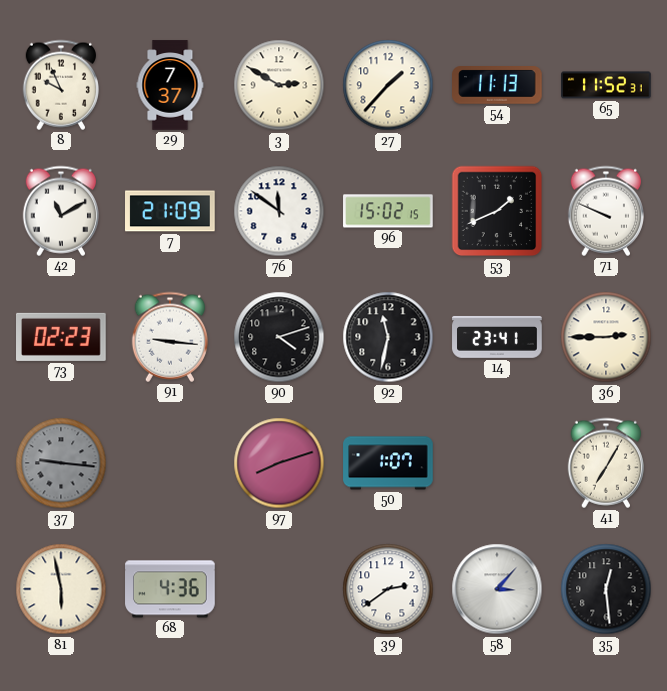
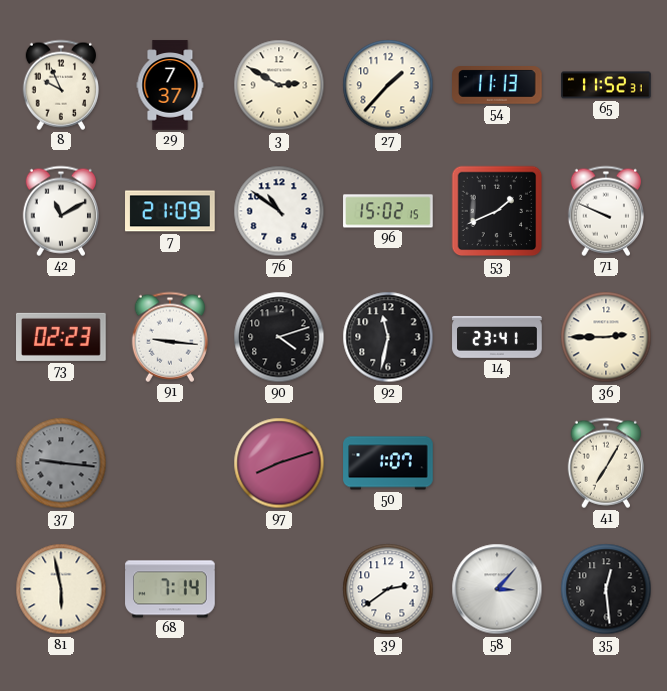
76: 11:51 -> 10:51
68: 4:36 -> 7:14
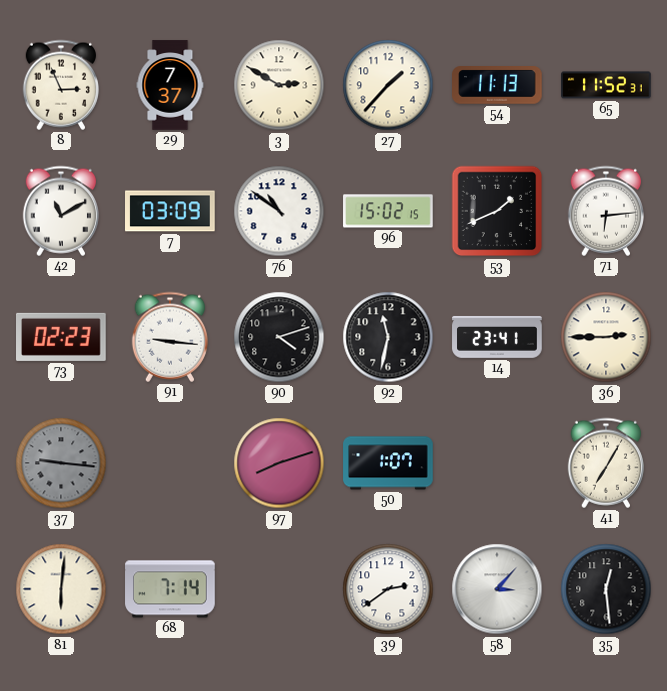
8: 9:56 -> 2:56
7: 21:09 -> 03:09
71: 9:49 -> 6:14
81: 5:58 -> 6:01
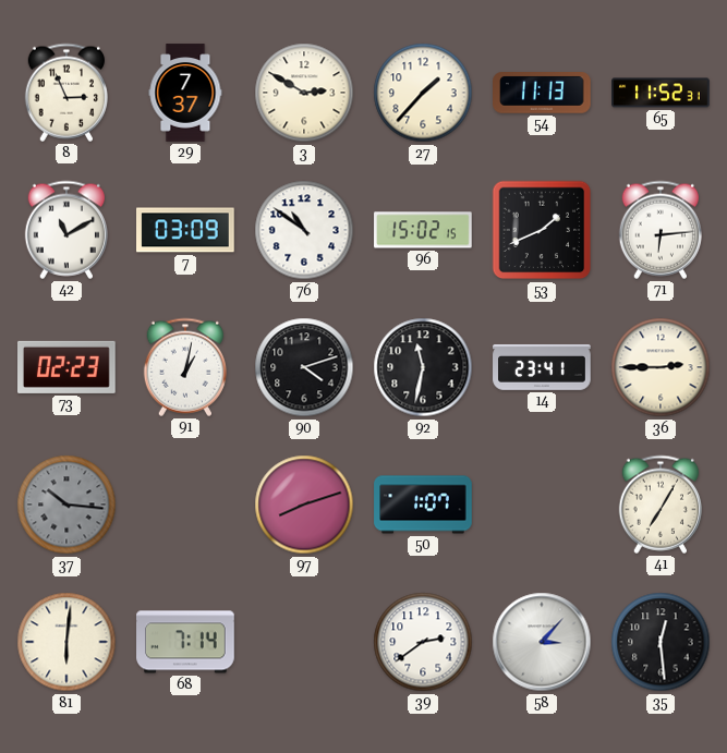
91: 9:16 -> 1:02
37: 9:16 -> 10:16
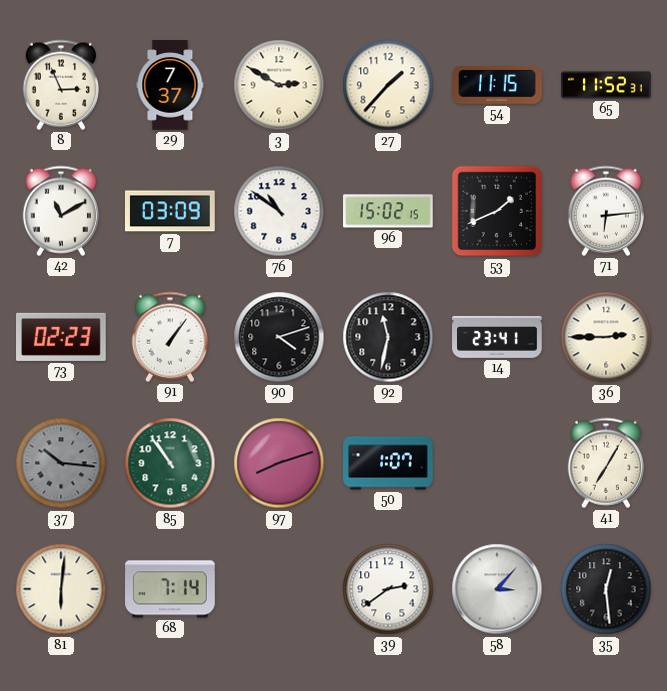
54: 11:13 -> 11:15
91: 1:02 -> 1:06
85: none -> 10:54
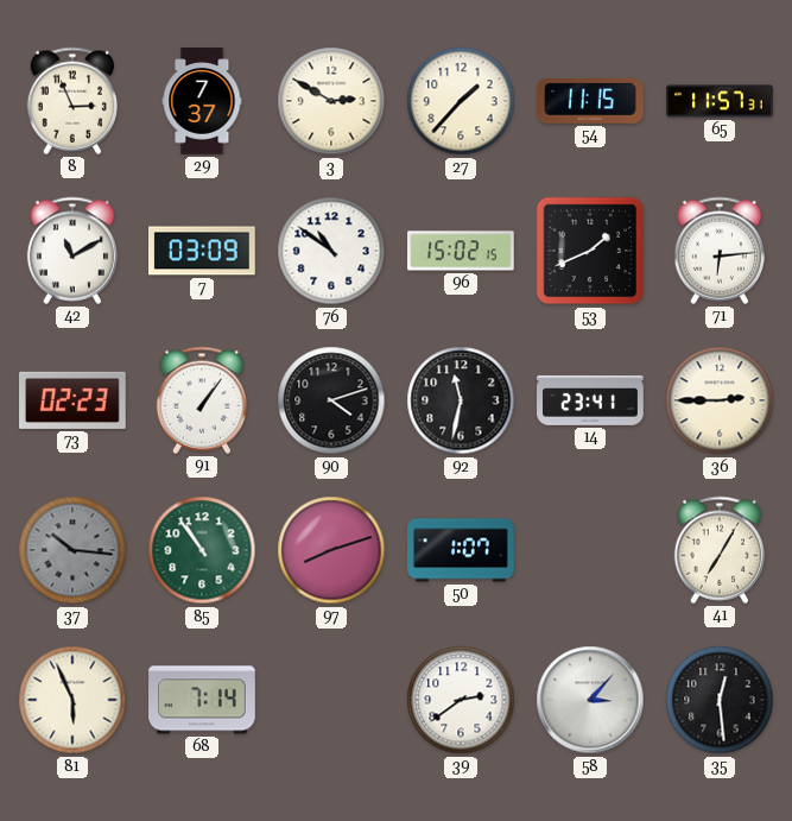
65: 11:52 -> 11:57
81: 6:01 -> 5:56
